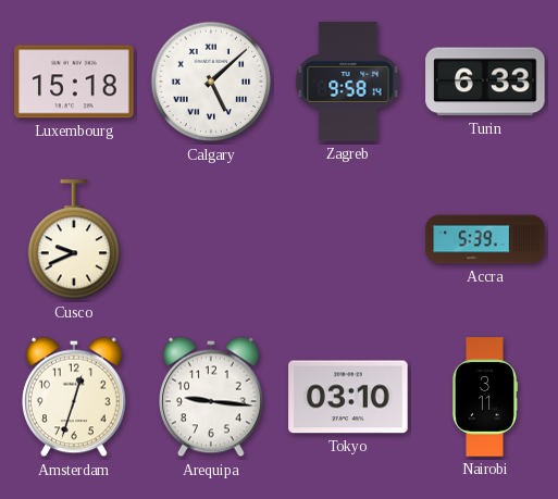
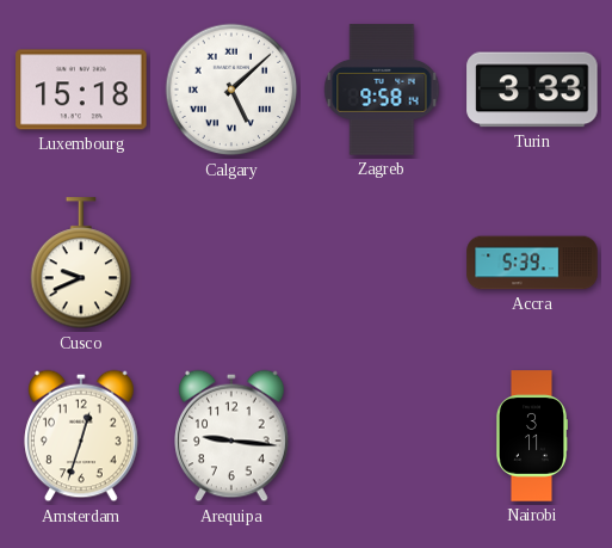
Turin: 6:33 -> 3:33
Tokyo: 03:10 -> none
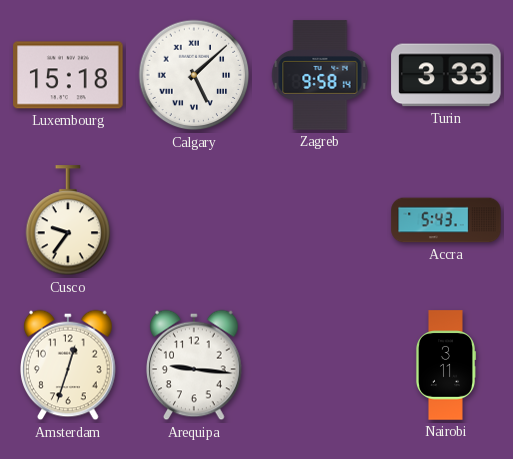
Cusco: 9:41 -> 9:36
Accra: 5:39 -> 5:43
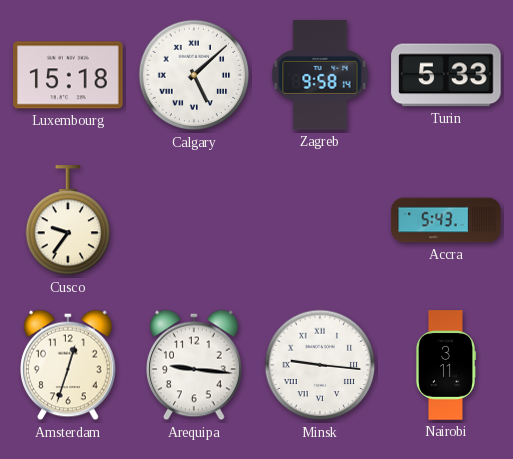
Turin: 3:33 -> 5:33
Minsk: none -> 9:16
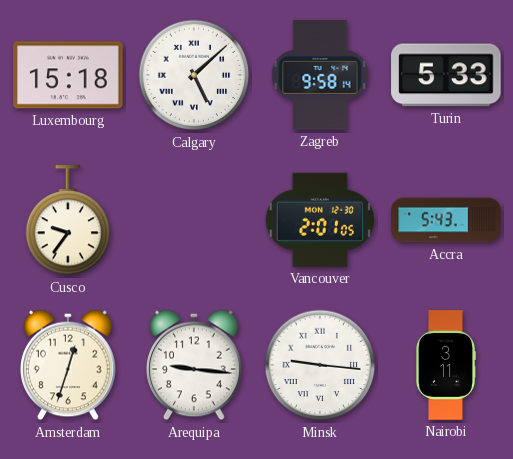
Vancouver: none -> 2:01
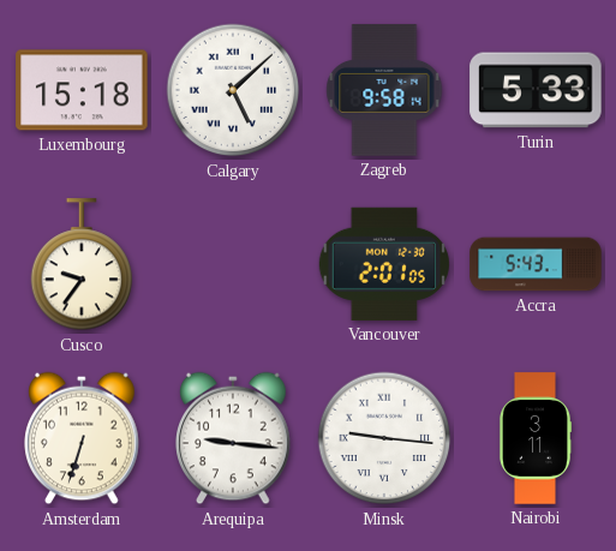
Amsterdam: 12:33 -> 6:33
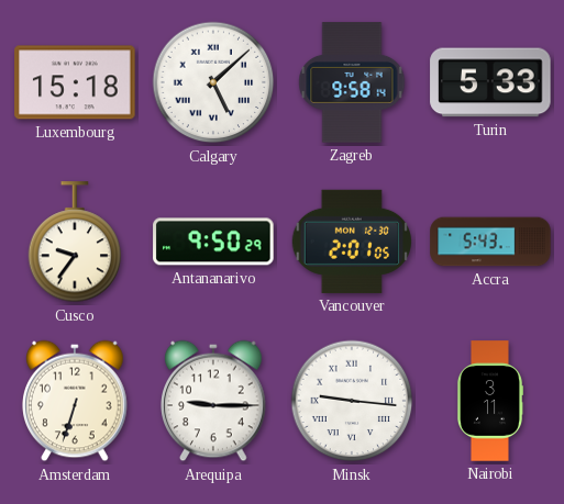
Antananarivo: none -> 9:50
Arequipa: 9:16 -> 9:15
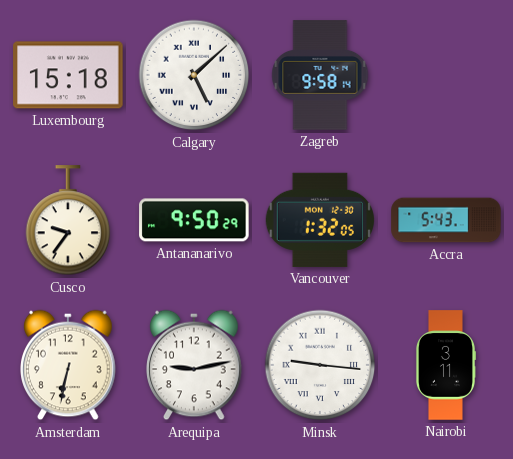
Turin: 5:33 -> none
Vancouver: 2:01 -> 1:32
Amsterdam: 6:33 -> 6:32
Arequipa: 9:15 -> 9:13
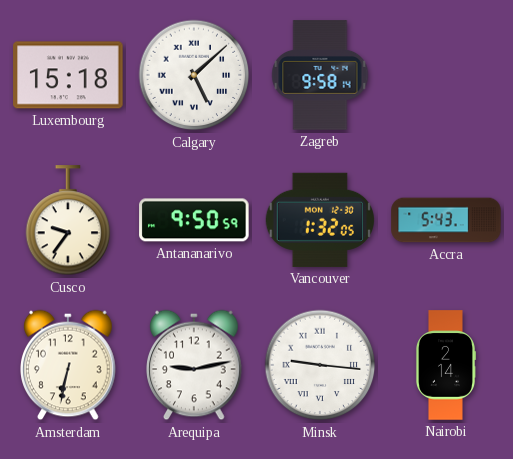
Antananarivo: 9:50:29 -> 9:50:59
Nairobi: 3:11 -> 2:14
